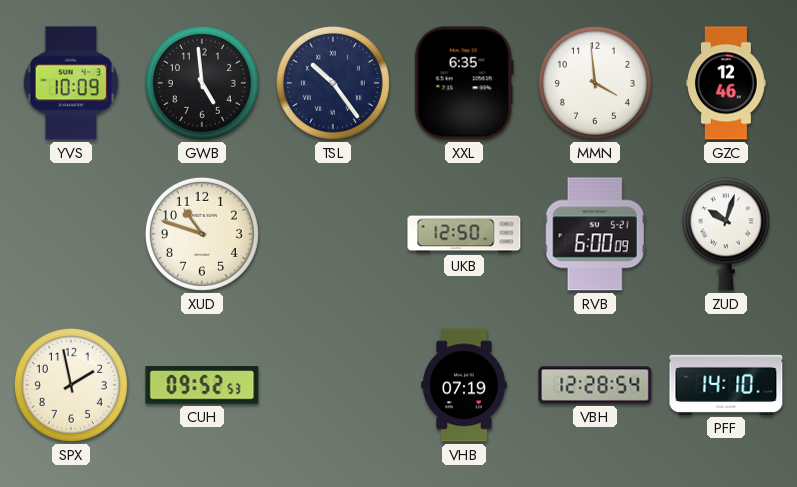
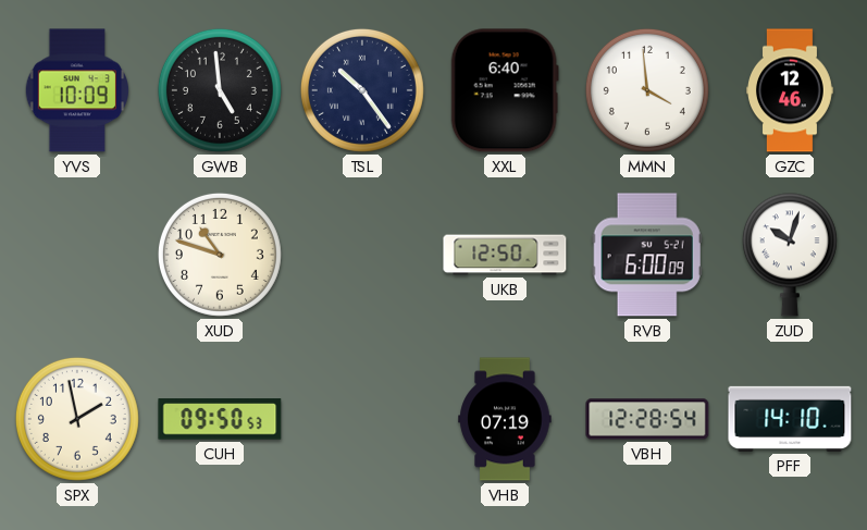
XXL: 6:35 -> 6:40
CUH: 09:52 -> 09:50
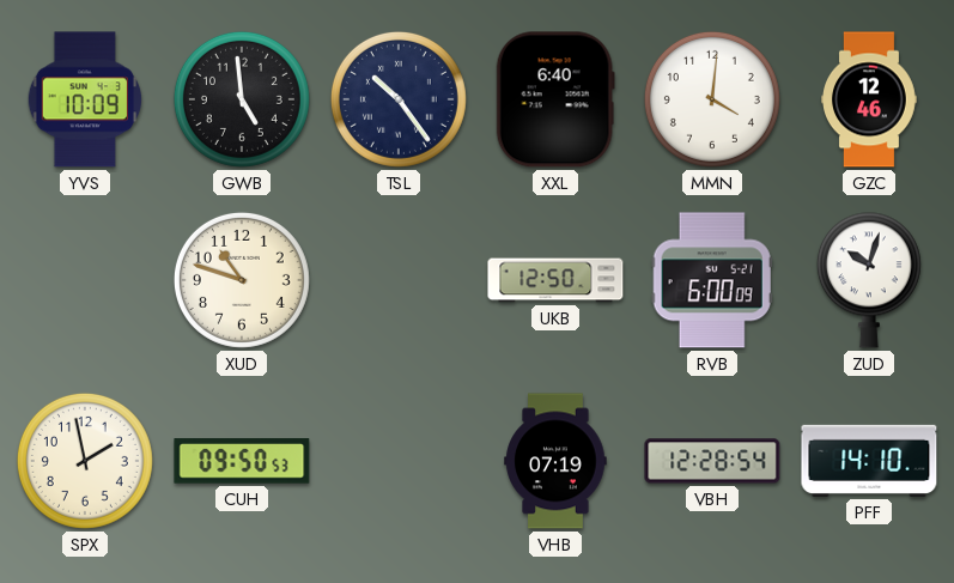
MMN: 3:59 -> 4:01
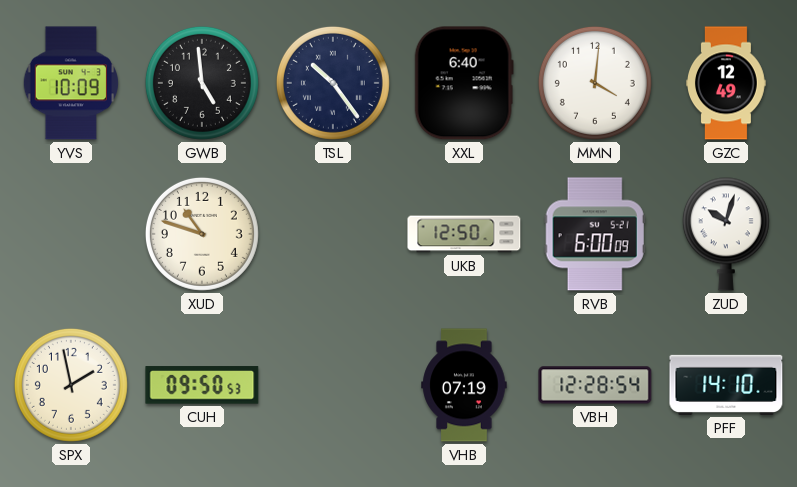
GZC: 12:46 -> 12:49
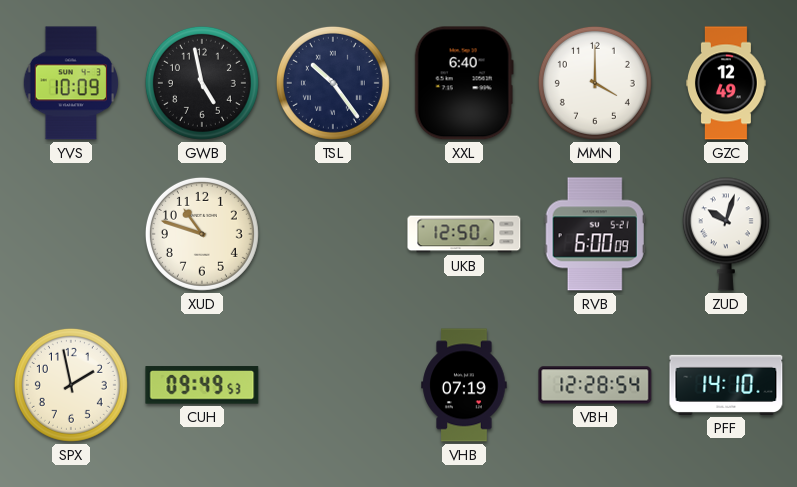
GWB: 4:59 -> 4:58
MMN: 4:01 -> 4:00
CUH: 09:50 -> 09:49
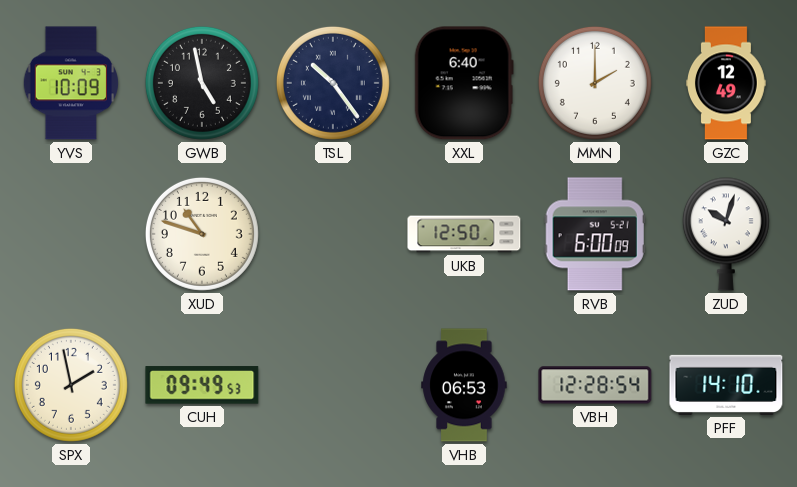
MMN: 4:00 -> 2:00
VHB: 07:19 -> 06:53
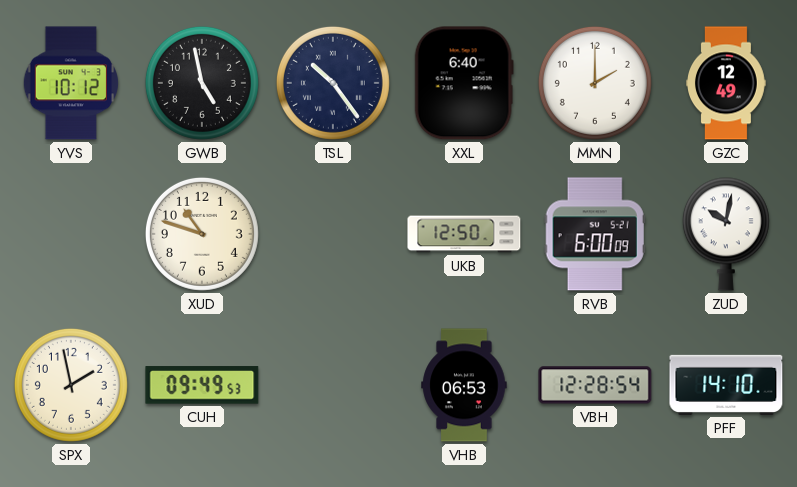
YVS: 10:09 -> 10:12
ZUD: 10:03 -> 10:02
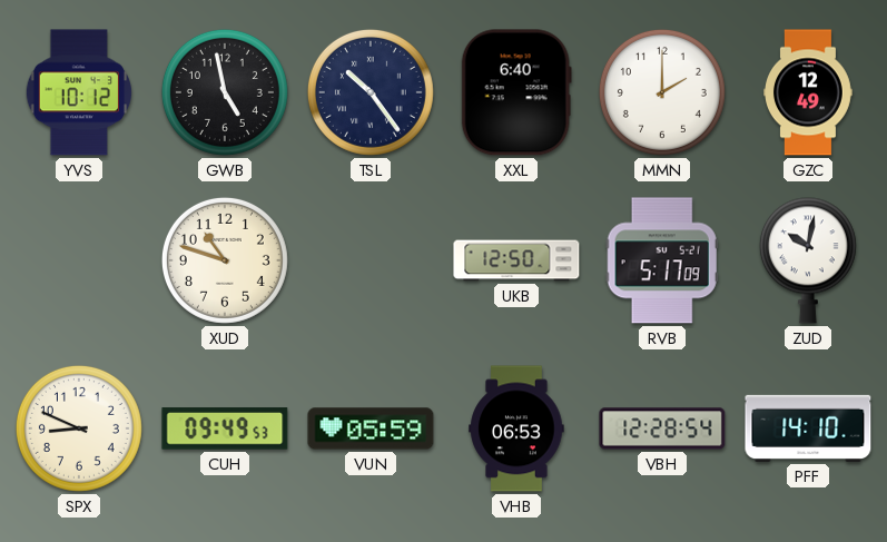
RVB: 6:00 -> 5:17
SPX: 1:58 -> 8:49
VUN: none -> 05:59
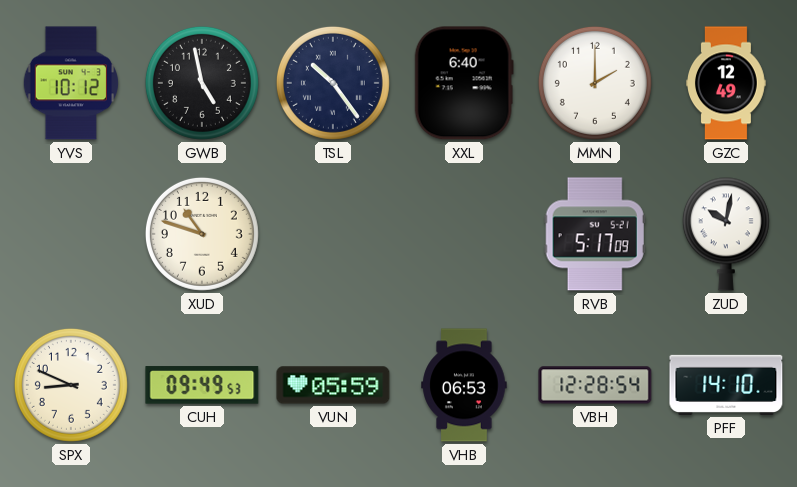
UKB: 12:50 -> none
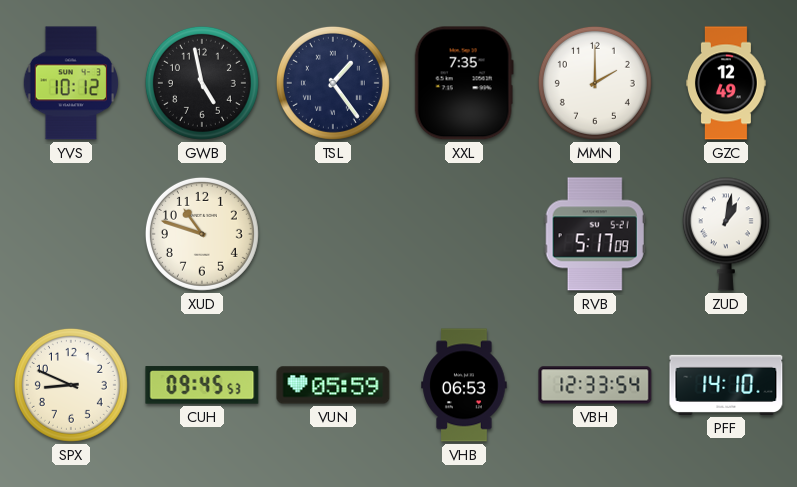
TSL: 10:24 -> 1:24
XXL: 6:40 -> 7:35
ZUD: 10:02 -> 1:02
CUH: 09:49 -> 09:45
VBH: 12:28 -> 12:33
